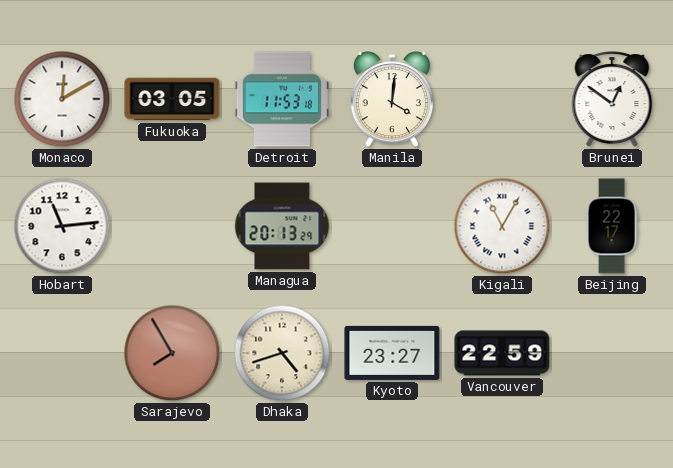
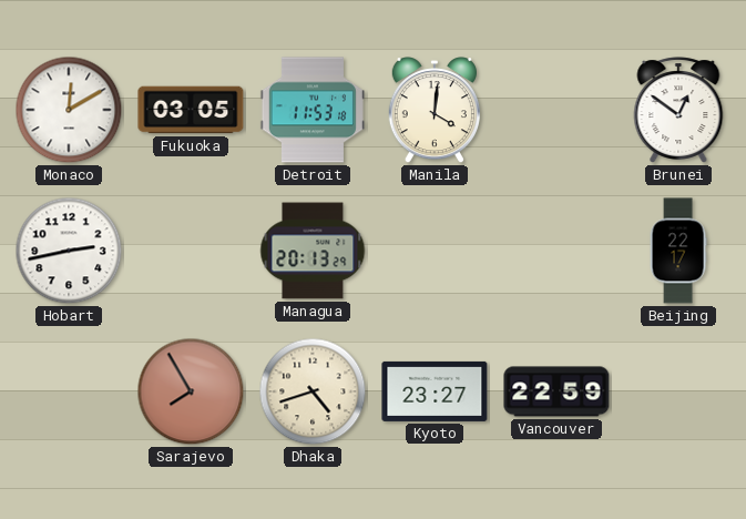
Hobart: 11:14 -> 2:43
Kigali: 11:05 -> none
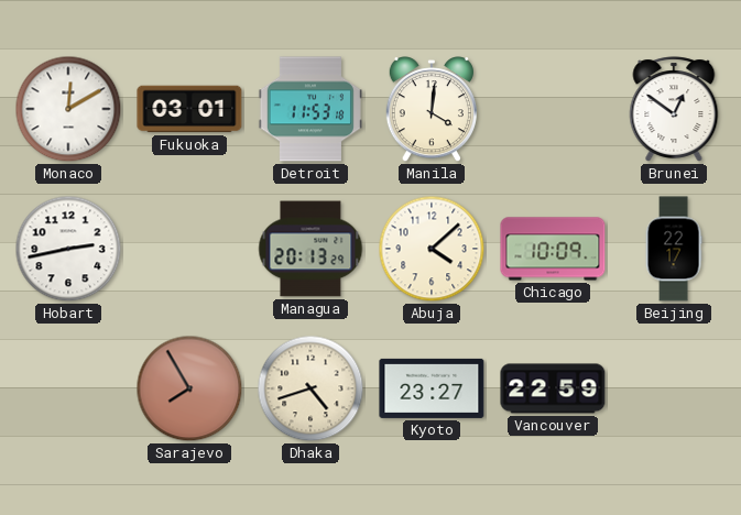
Fukuoka: 03:05 -> 03:01
Abuja: none -> 4:08
Chicago: none -> 10:09
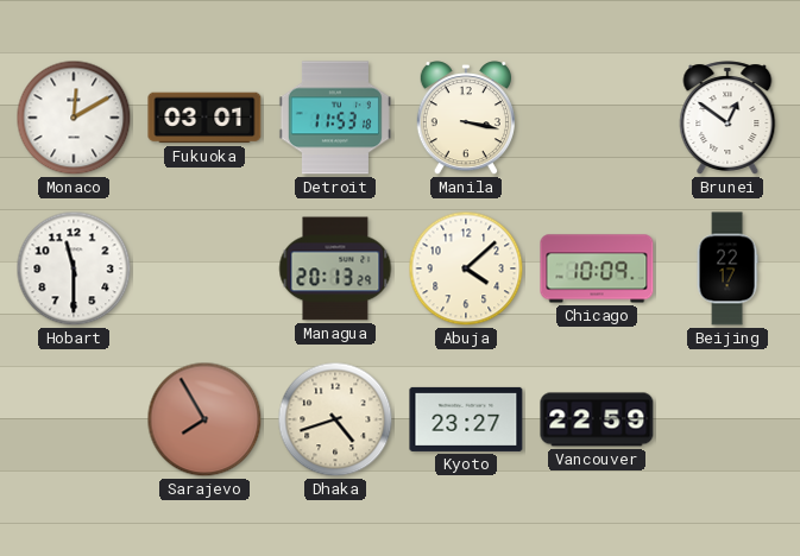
Manila: 4:01 -> 3:17
Hobart: 2:43 -> 11:30
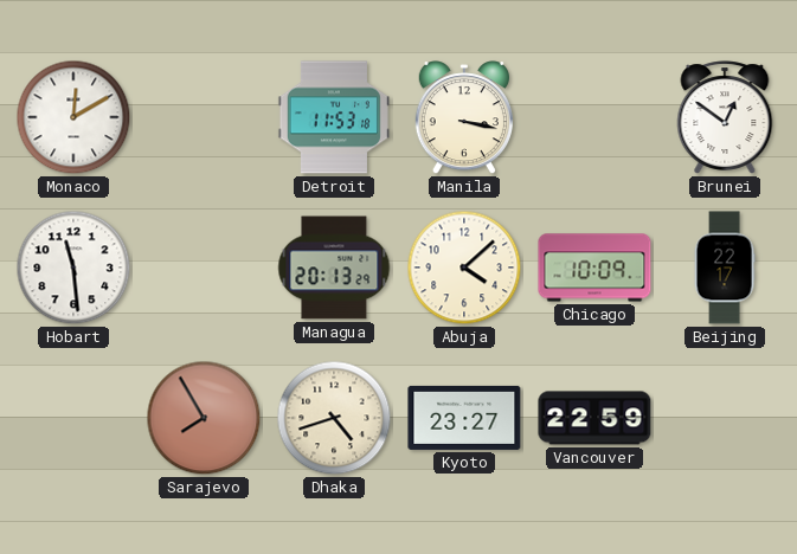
Fukuoka: 03:01 -> none
Hobart: 11:30 -> 11:29
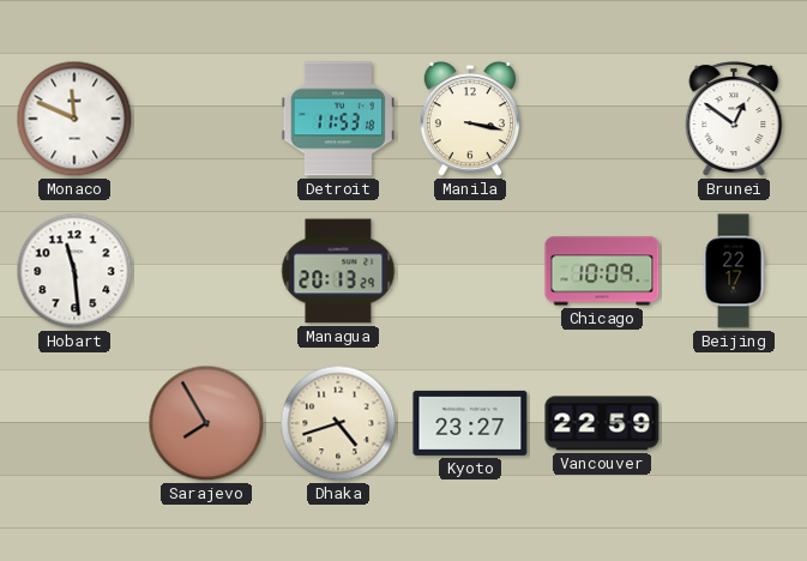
Monaco: 12:10 -> 11:49
Abuja: 4:08 -> none
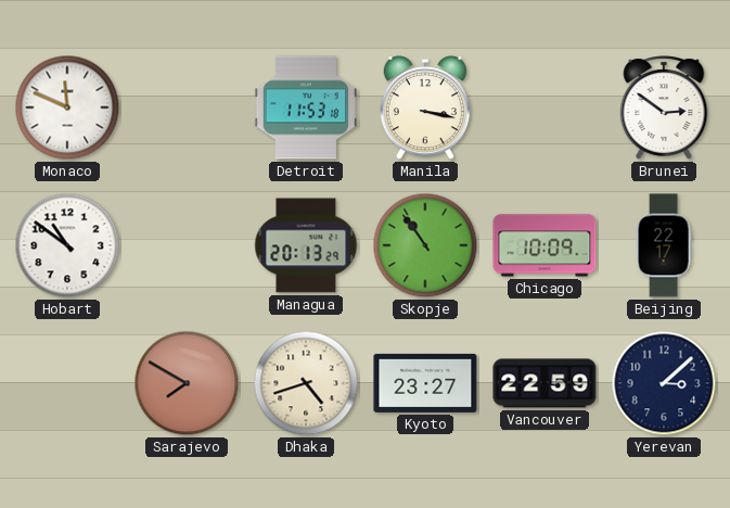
Brunei: 12:51 -> 2:51
Hobart: 11:29 -> 10:51
Skopje: none -> 10:54
Sarajevo: 7:55 -> 7:50
Yerevan: none -> 3:08
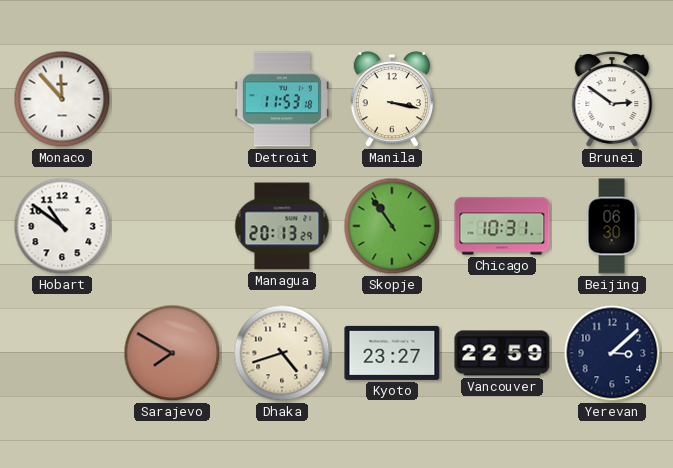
Monaco: 11:49 -> 11:53
Chicago: 10:09 -> 10:31
Beijing: 22:17 -> 06:30
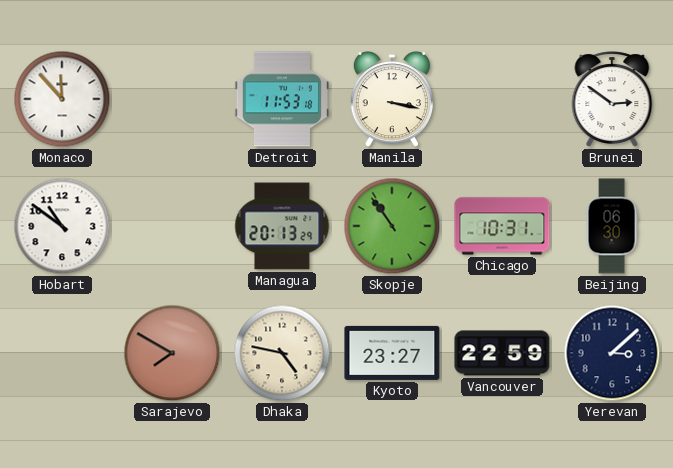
Dhaka: 4:42 -> 4:47
